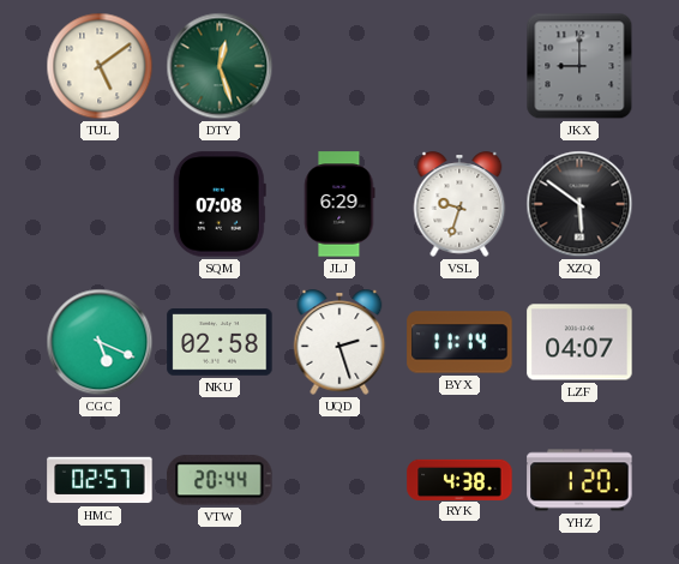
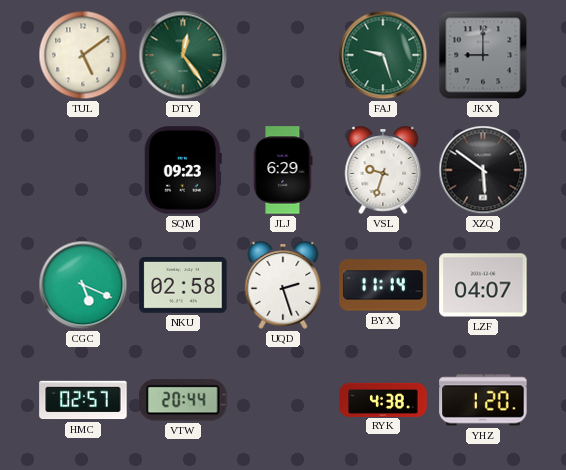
DTY: 12:27 -> 12:24
FAJ: none -> 9:27
SQM: 07:08 -> 09:23
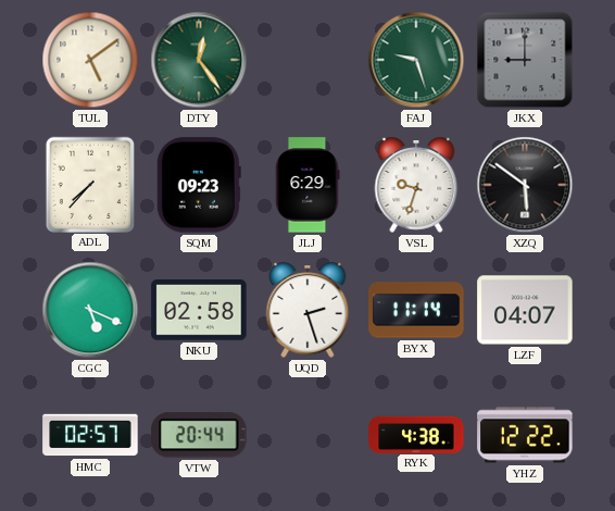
ADL: none -> 7:37
YHZ: 1:20 -> 12:22
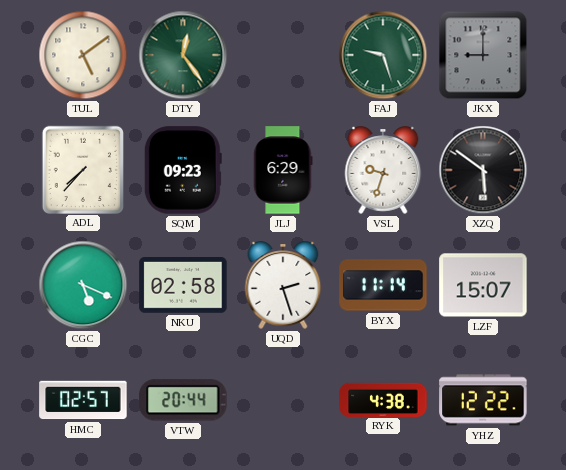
LZF: 04:07 -> 15:07
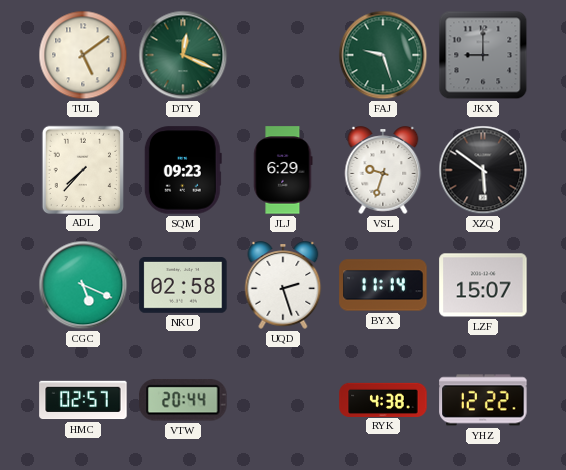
DTY: 12:24 -> 12:19
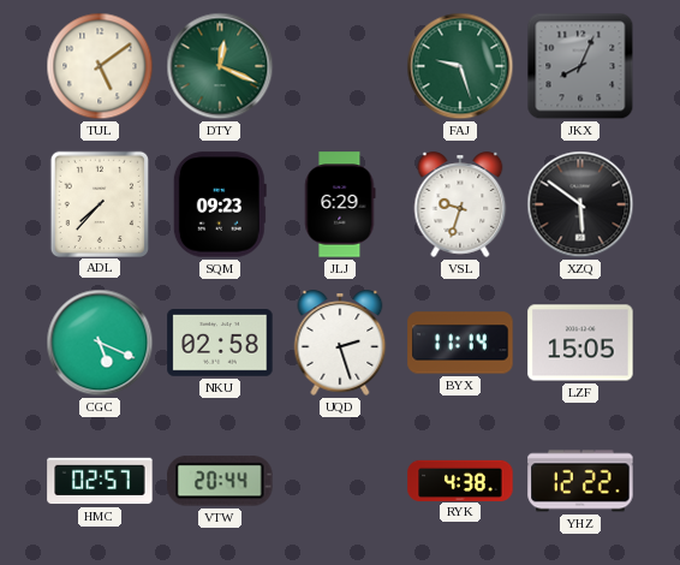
JKX: 9:00 -> 8:04
LZF: 15:07 -> 15:05
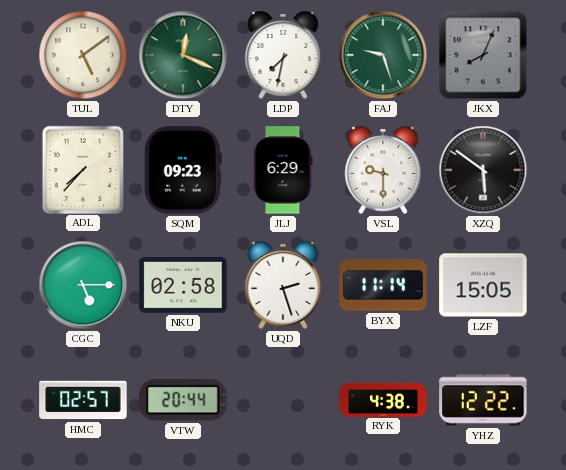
LDP: none -> 7:32
VSL: 9:33 -> 9:30
CGC: 5:19 -> 5:15
